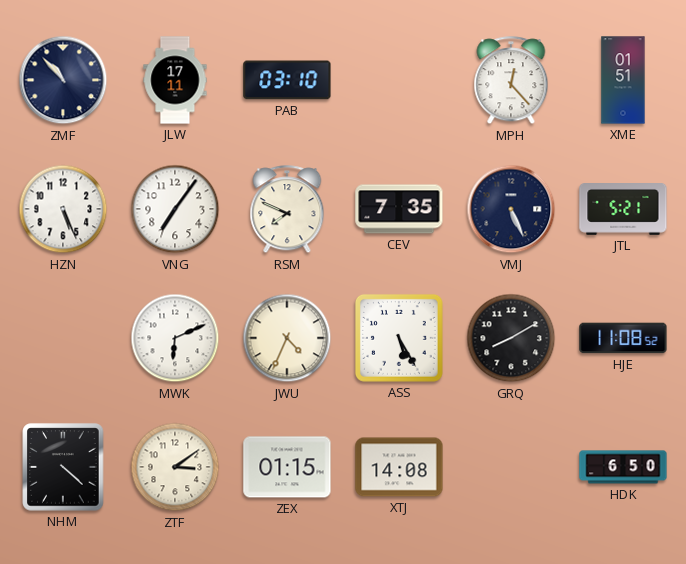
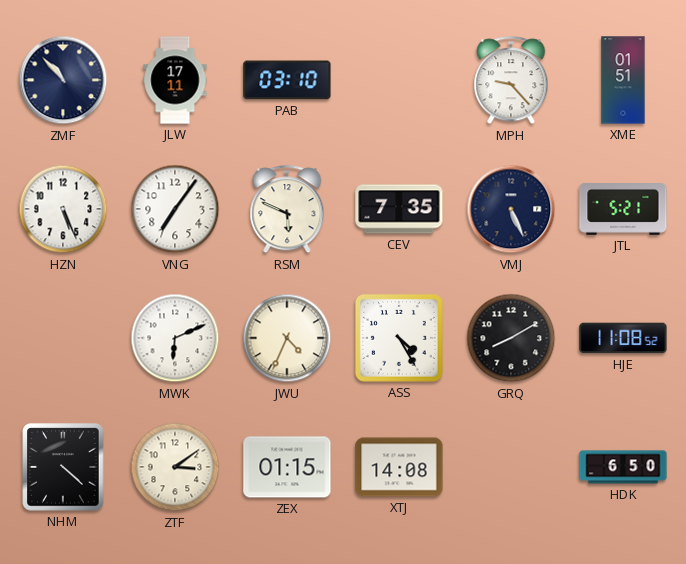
MPH: 12:23 -> 9:23
RSM: 7:49 -> 5:49
ASS: 5:25 -> 4:25
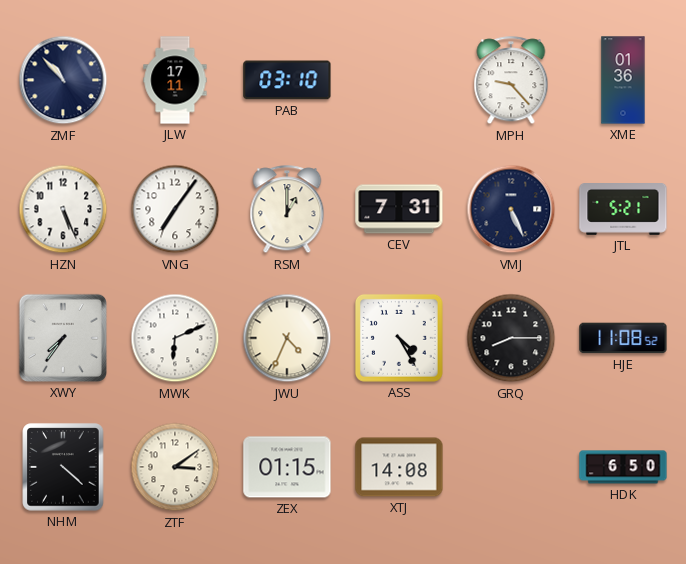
XME: 01:51 -> 01:36
RSM: 5:49 -> 1:00
CEV: 7:35 -> 7:31
XWY: none -> 7:36
GRQ: 8:10 -> 8:15
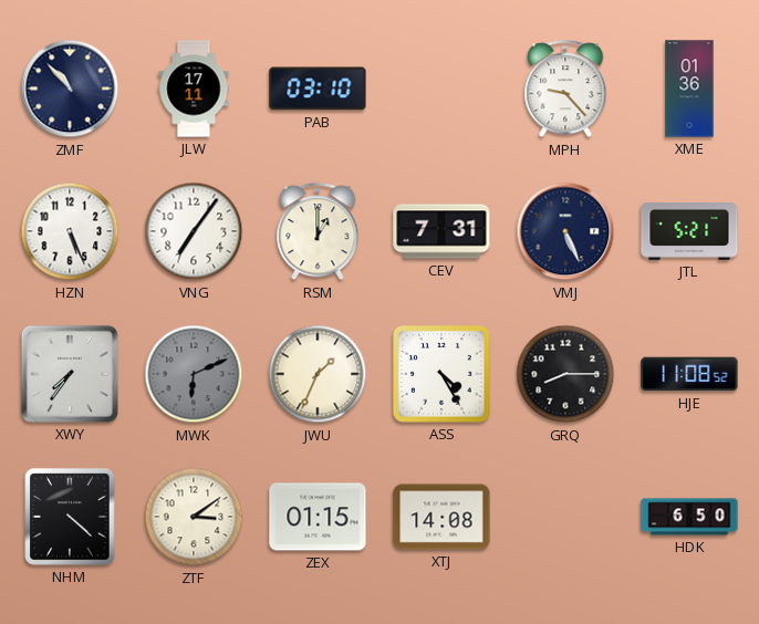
MWK dial: white -> grey
JWU: 4:34 -> 1:34
